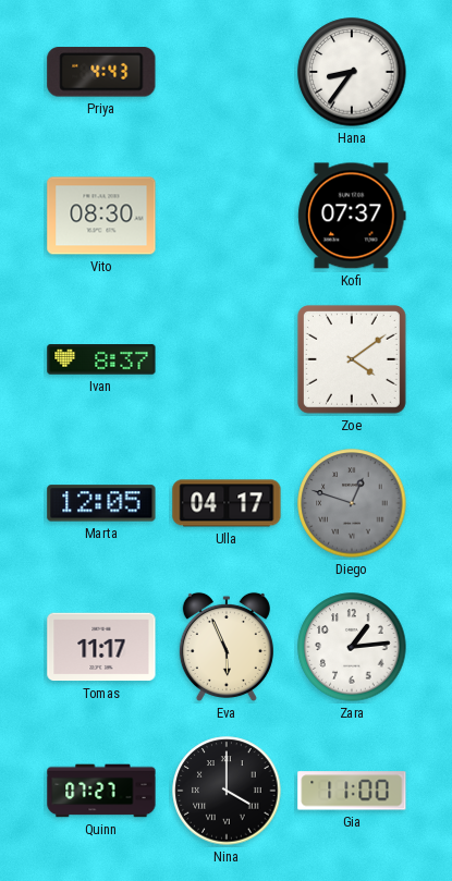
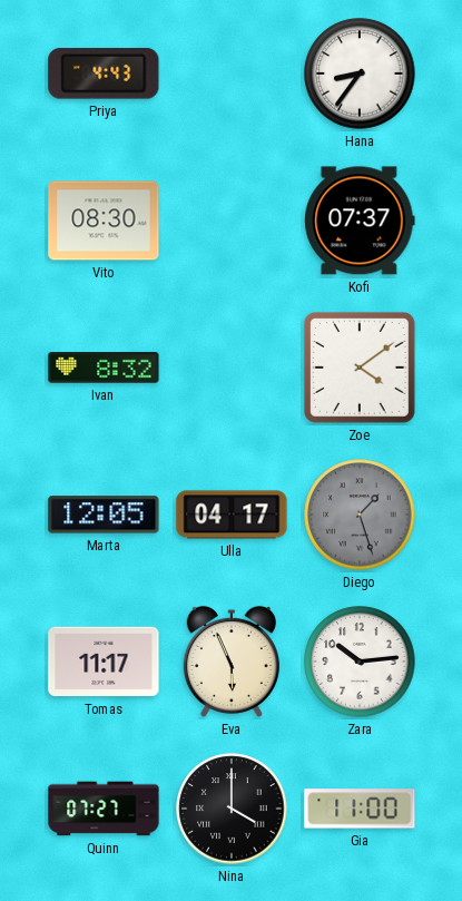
Ivan: 8:37 -> 8:32
Diego: 12:48 -> 1:27
Zara: 1:14 -> 10:14
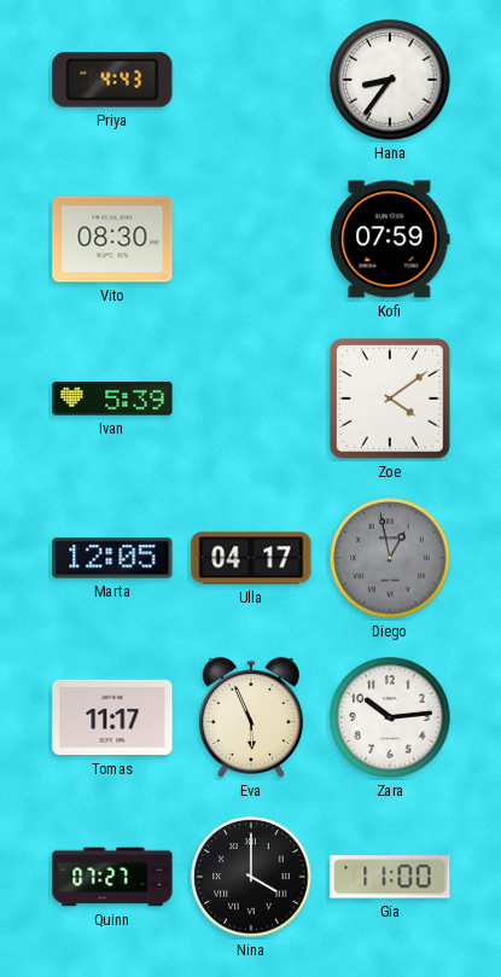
Kofi: 07:37 -> 07:59
Ivan: 8:32 -> 5:39
Diego: 1:27 -> 12:58
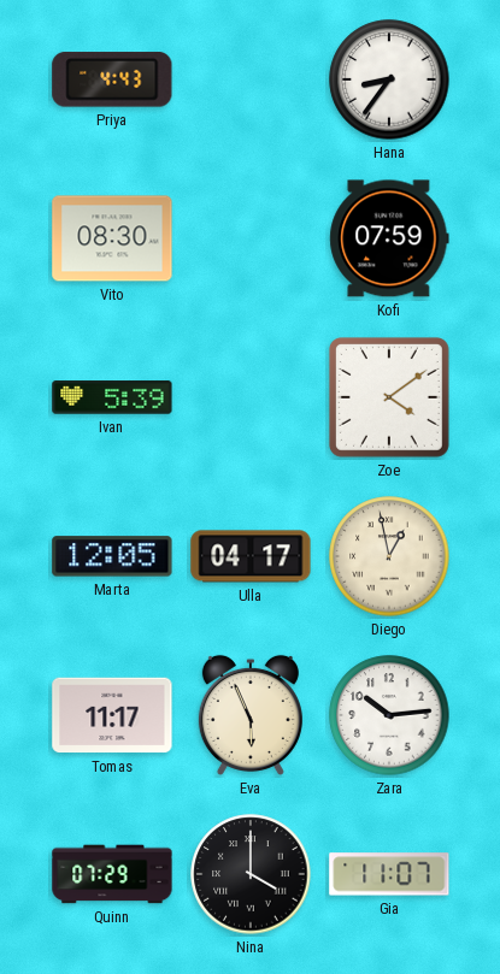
Diego dial: grey -> cream
Quinn: 07:27 -> 07:29
Gia: 11:00 -> 11:07
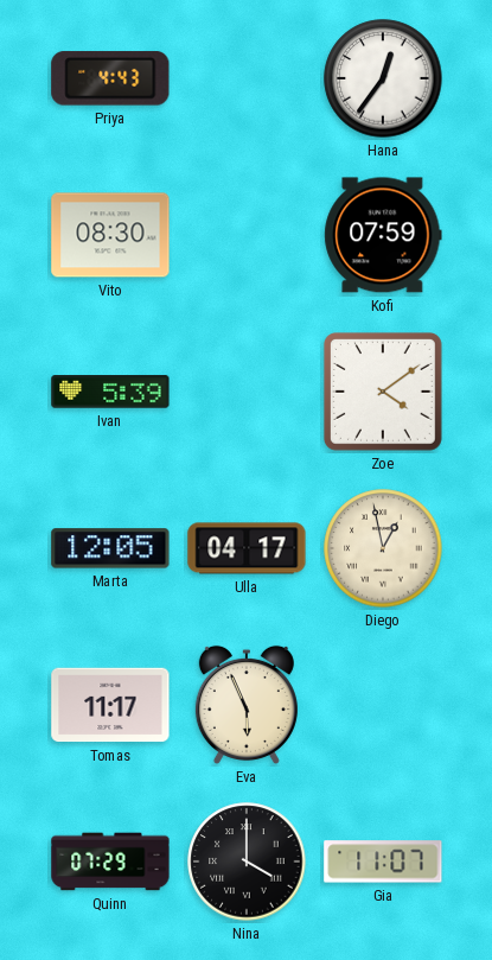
Hana: 8:36 -> 12:36
Zara: 10:14 -> none
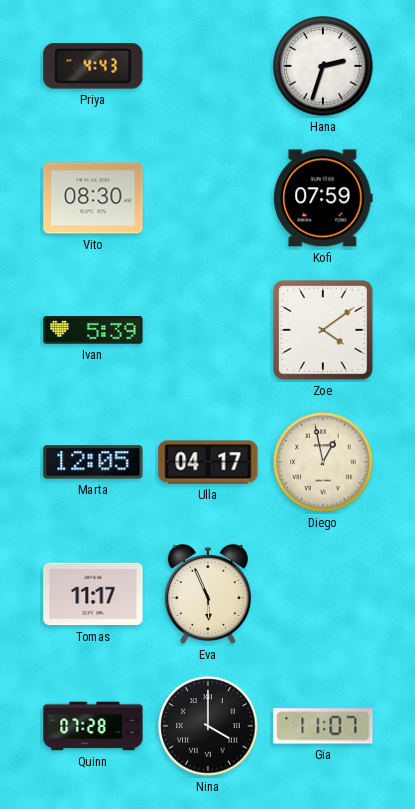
Hana: 12:36 -> 2:33
Quinn: 07:29 -> 07:28
